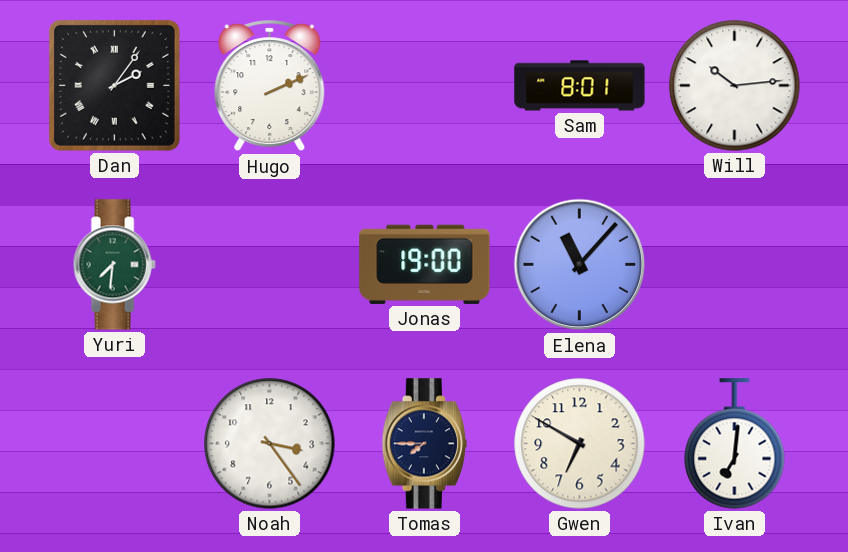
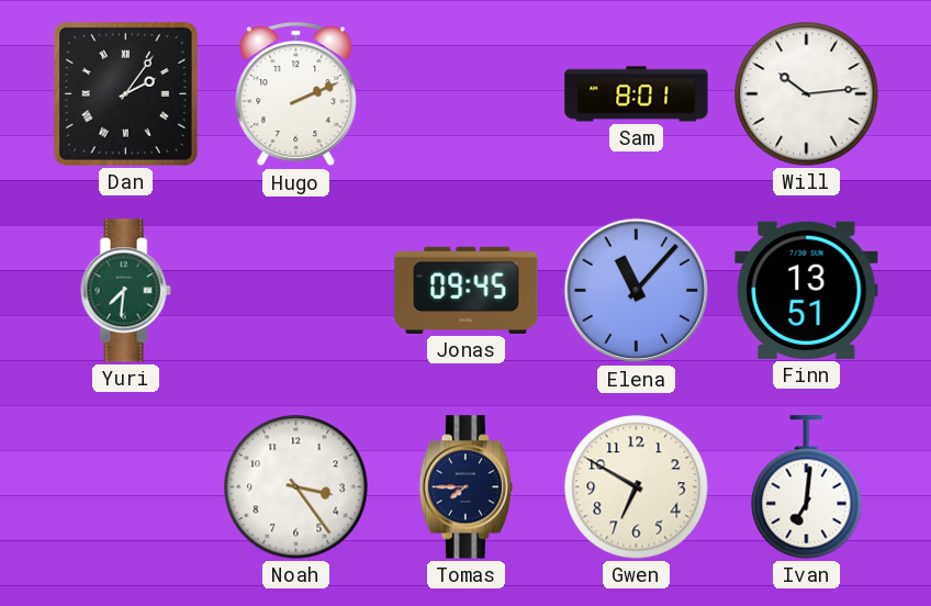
Jonas: 19:00 -> 09:45
Finn: none -> 13:51
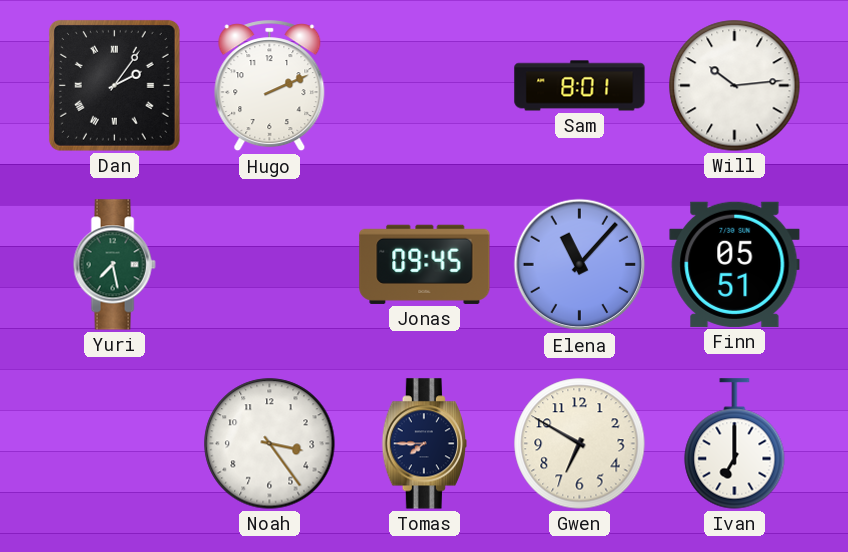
Yuri: 7:31 -> 7:28
Finn: 13:51 -> 05:51
Ivan: 7:01 -> 7:00
